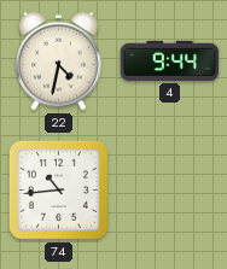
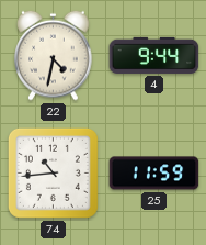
25: none -> 11:59
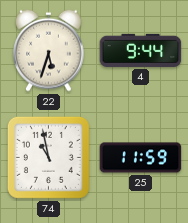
22: 4:32 -> 5:33
74: 10:44 -> 10:58
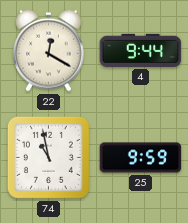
22: 5:33 -> 12:20
25: 11:59 -> 9:59
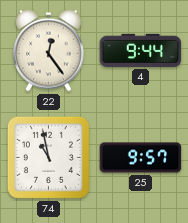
22: 12:20 -> 12:24
25: 9:59 -> 9:57
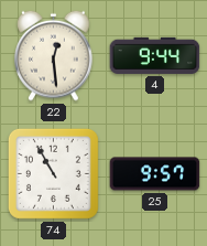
22: 12:24 -> 12:29
74: 10:58 -> 10:55
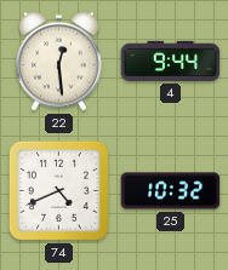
74: 10:55 -> 4:41
25: 9:57 -> 10:32
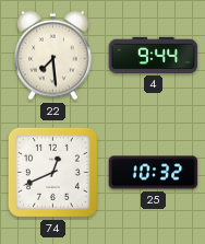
22: 12:29 -> 7:29
74: 4:41 -> 12:41
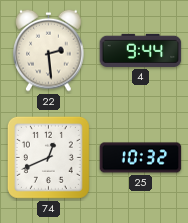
22: 7:29 -> 2:29
